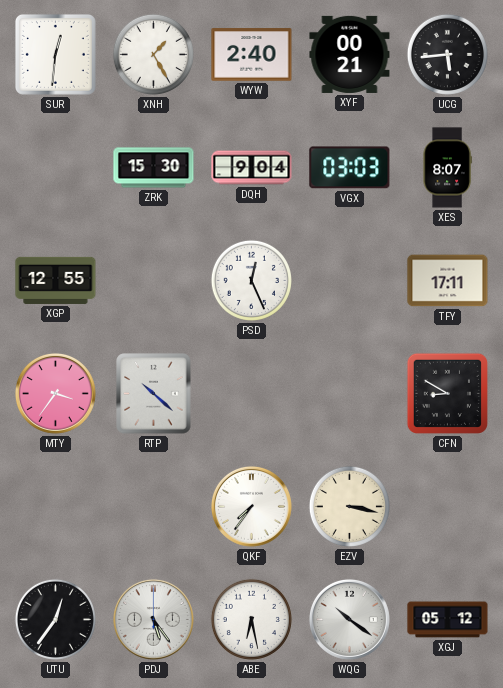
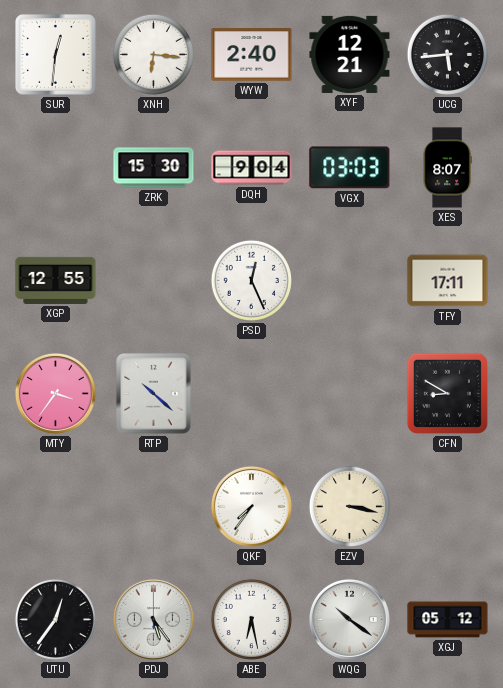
XNH: 1:25 -> 6:16
XYF: 00:21 -> 12:21
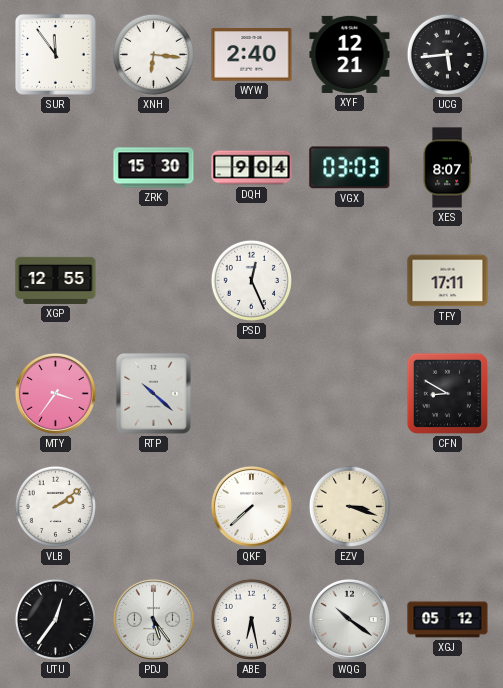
SUR: 12:31 -> 11:54
VLB: none -> 2:09
QKF: 7:36 -> 7:38
EZV: 3:17 -> 3:18
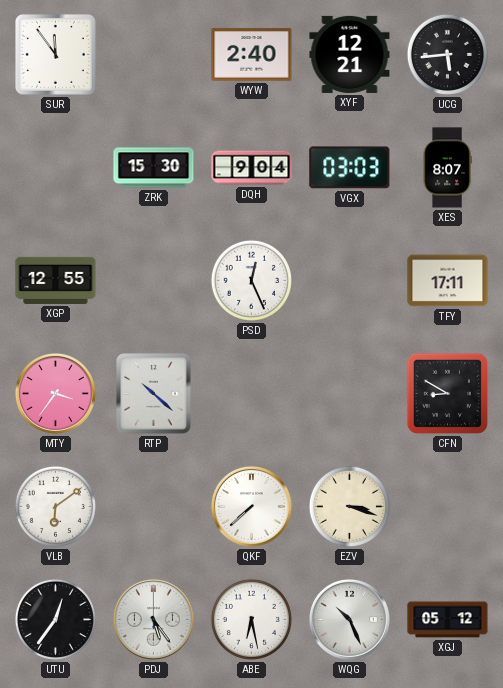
XNH: 6:16 -> none
VLB: 2:09 -> 6:09
WQG: 10:21 -> 10:26
